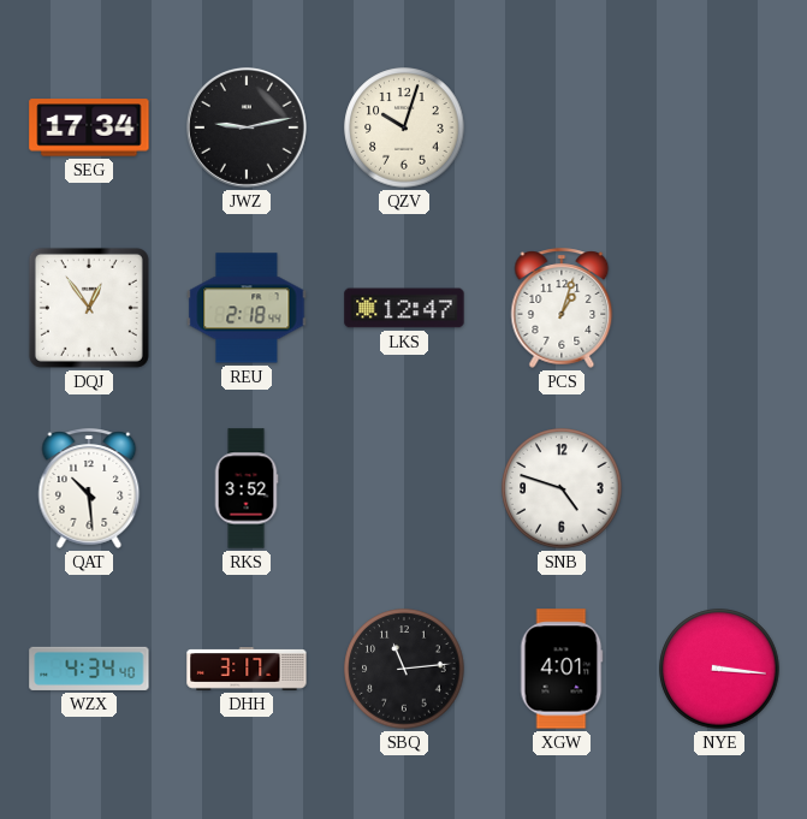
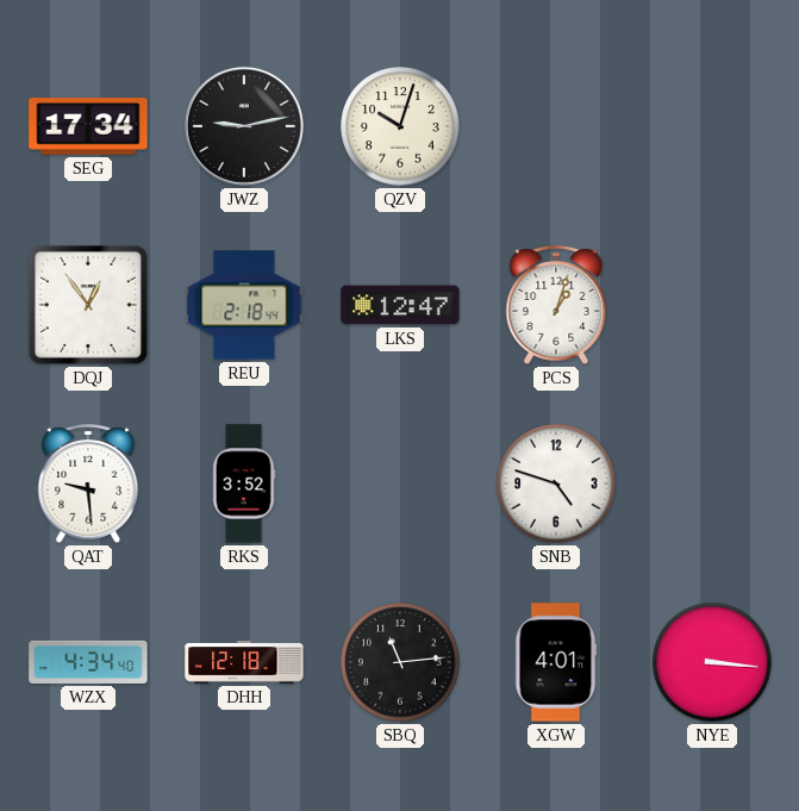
QAT: 10:29 -> 9:29
DHH: 3:17 -> 12:18
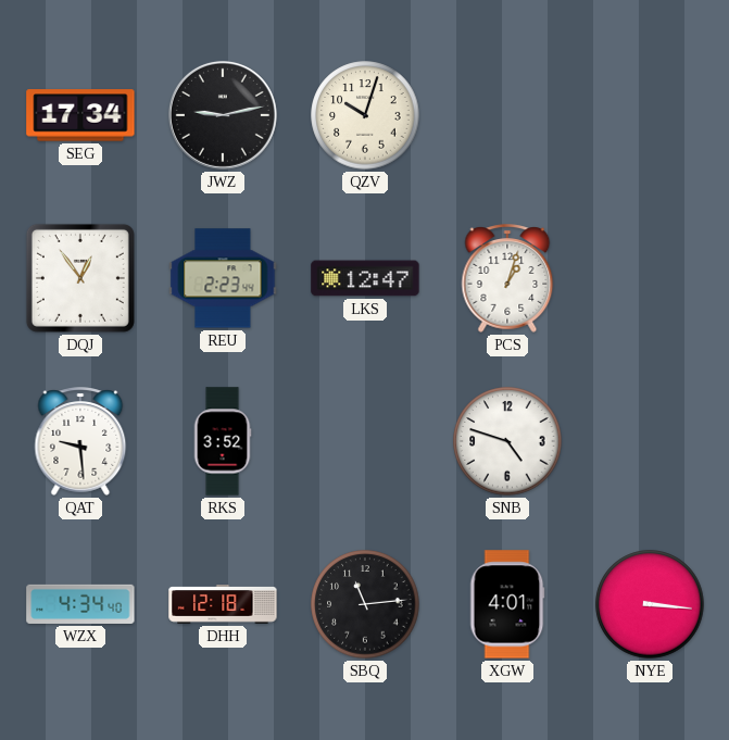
REU: 2:18 -> 2:23
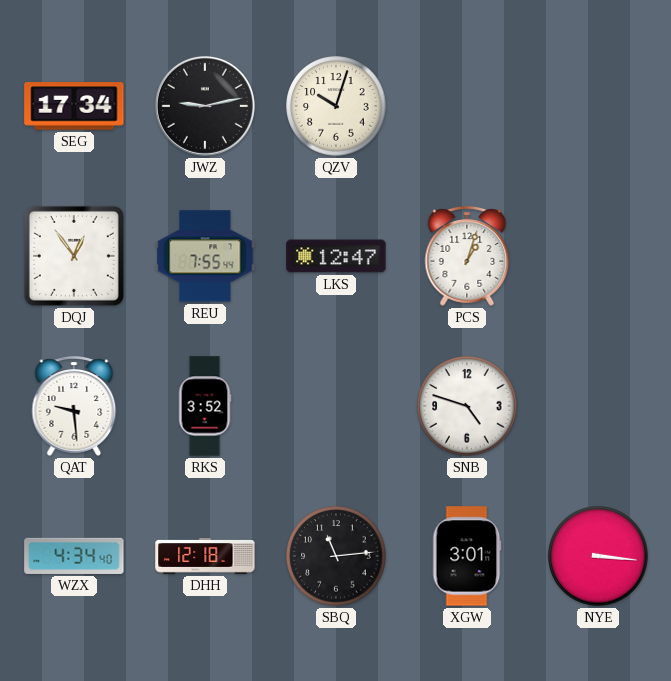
REU: 2:23 -> 7:55
XGW: 4:01 -> 3:01
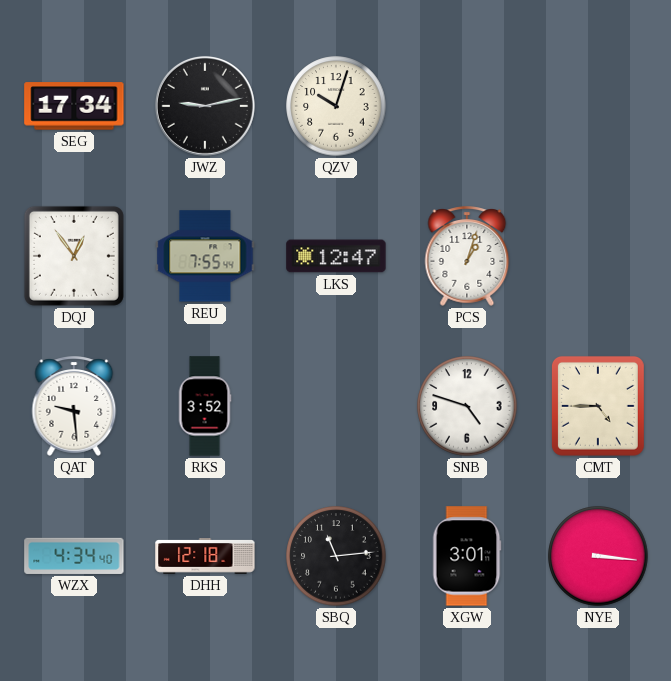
CMT: none -> 4:45
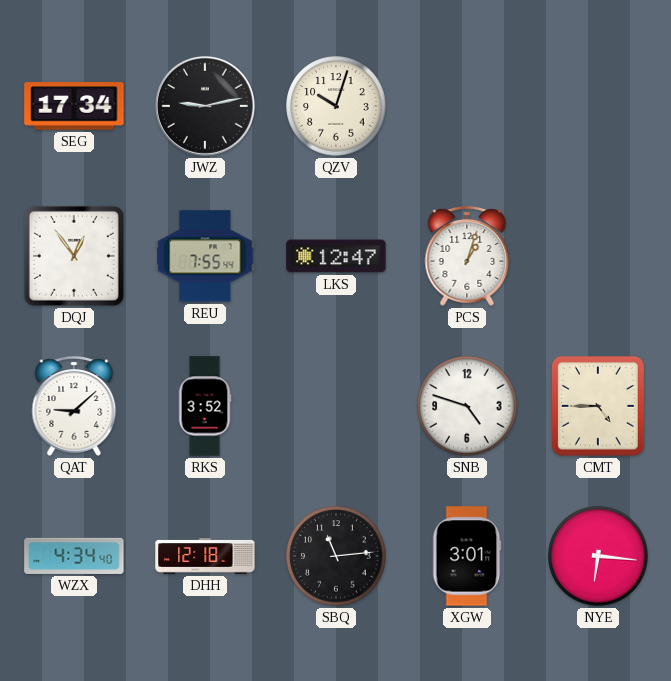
QAT: 9:29 -> 9:08
NYE: 3:16 -> 6:16
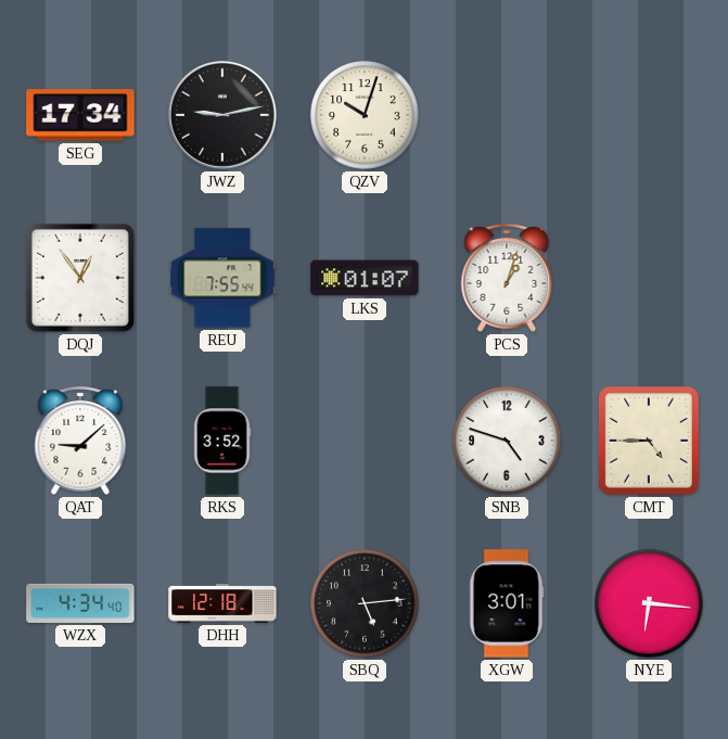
LKS: 12:47 -> 01:07
SBQ: 11:14 -> 5:14
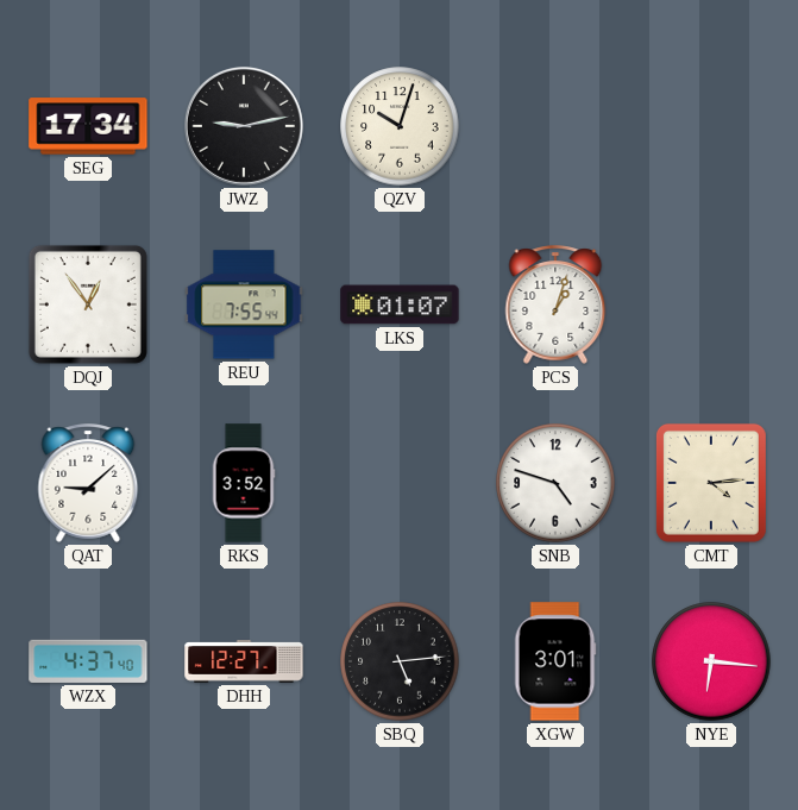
CMT: 4:45 -> 4:14
WZX: 4:34 -> 4:37
DHH: 12:18 -> 12:27
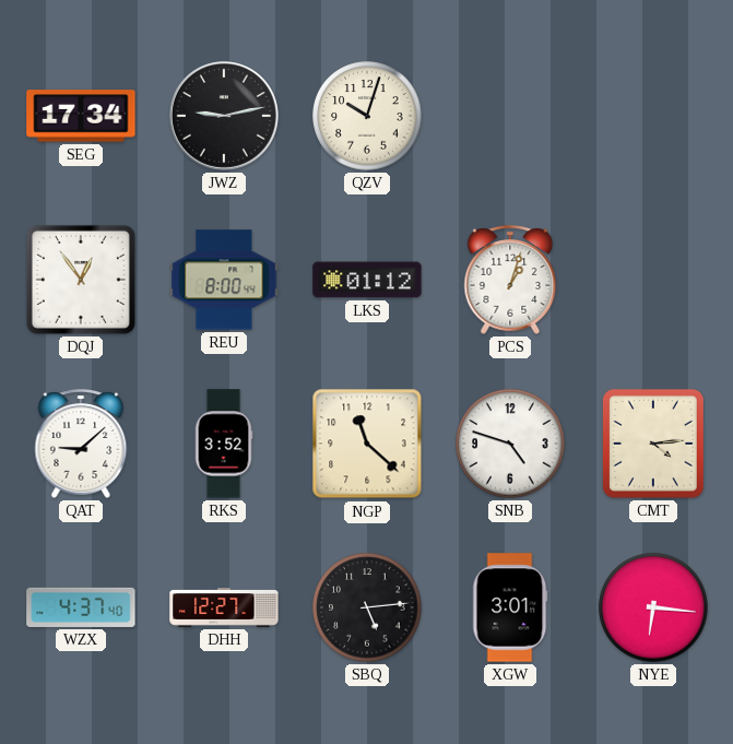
REU: 7:55 -> 8:00
LKS: 01:07 -> 01:12
NGP: none -> 11:22
